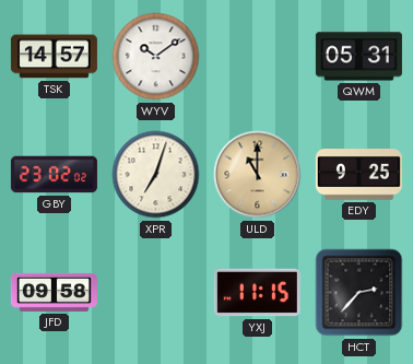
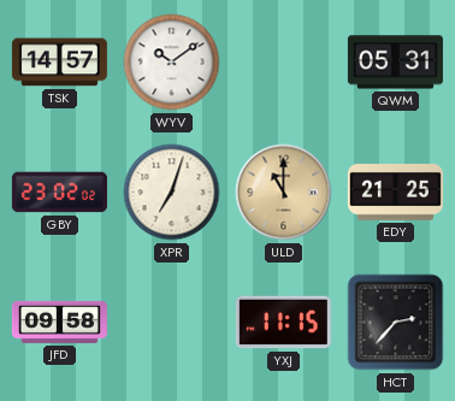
EDY: 9:25 -> 21:25
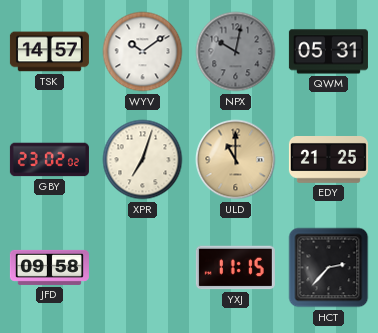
NPX: none -> 10:02
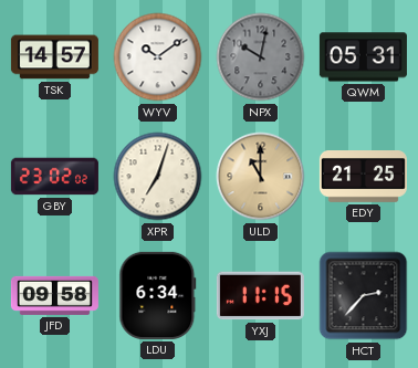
LDU: none -> 6:34
